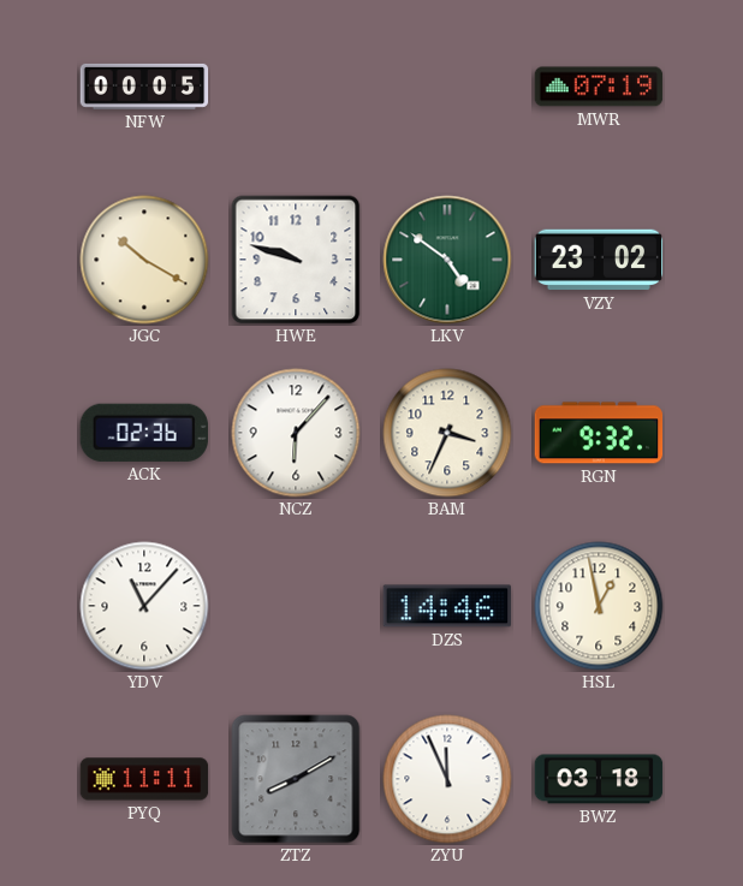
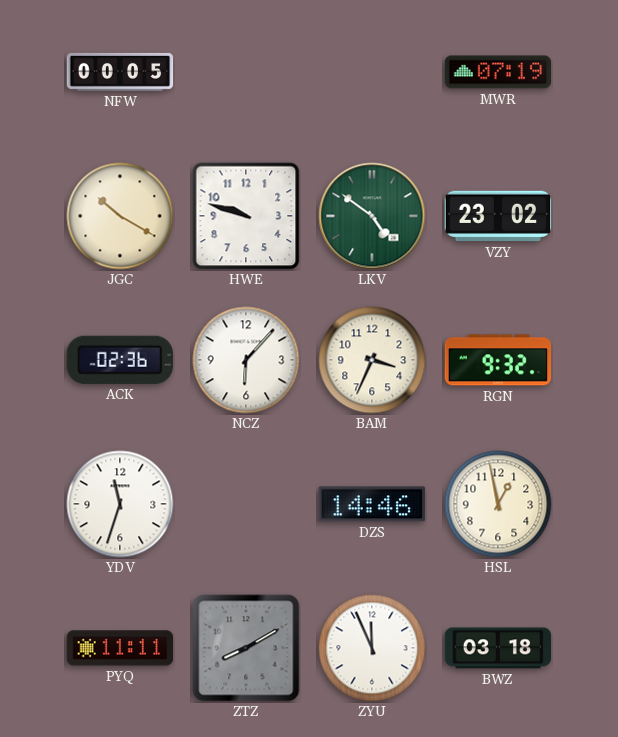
YDV: 11:07 -> 11:33
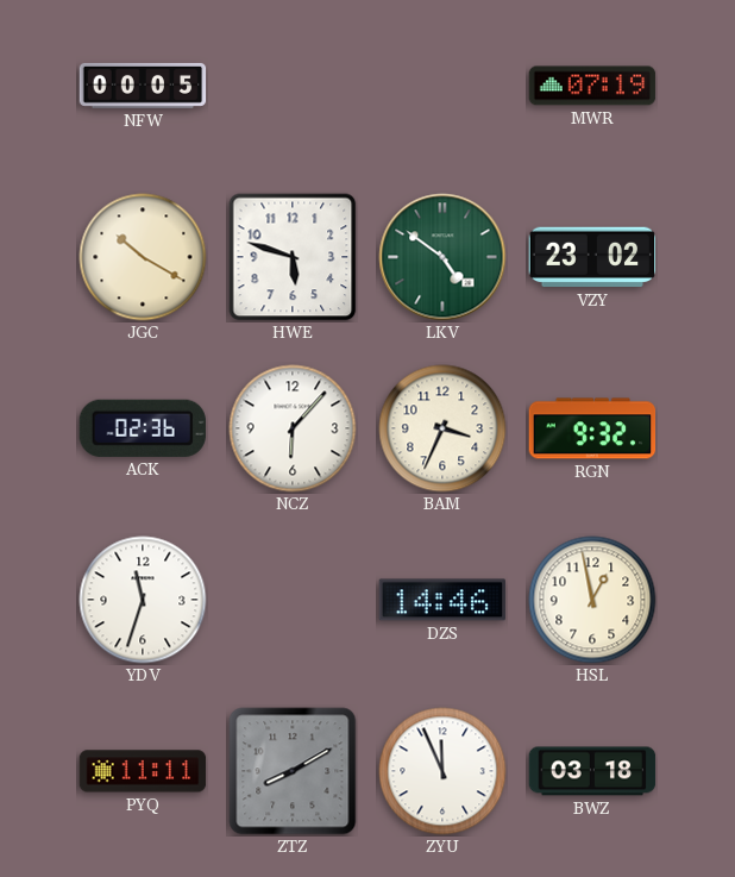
HWE: 9:48 -> 5:48
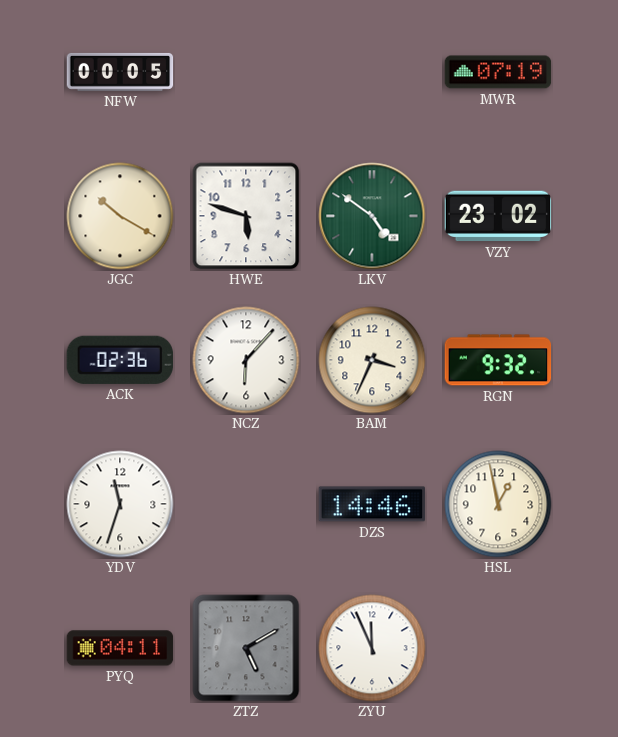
PYQ: 11:11 -> 04:11
ZTZ: 8:10 -> 5:10
BWZ: 03:18 -> none
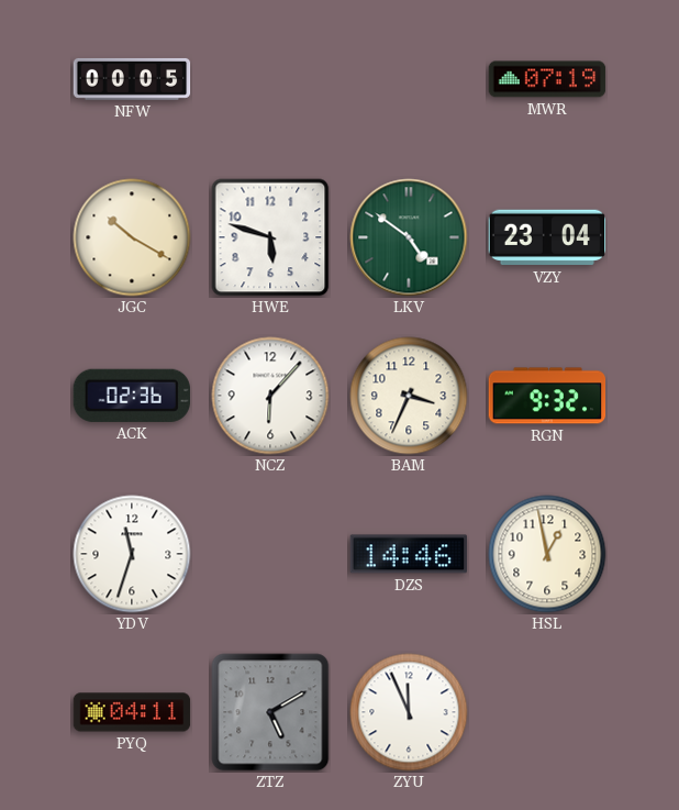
VZY: 23:02 -> 23:04
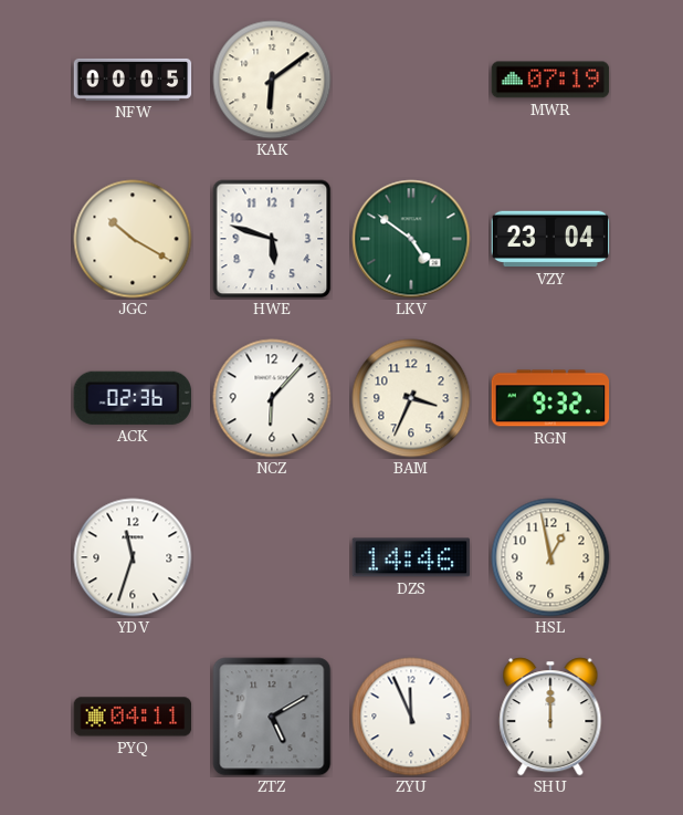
KAK: none -> 6:09
SHU: none -> 12:00
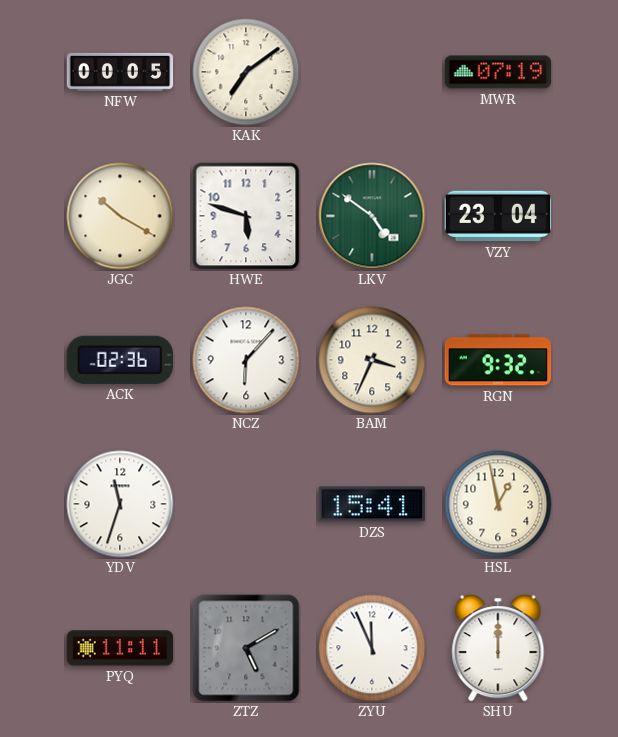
KAK: 6:09 -> 7:09
DZS: 14:46 -> 15:41
PYQ: 04:11 -> 11:11
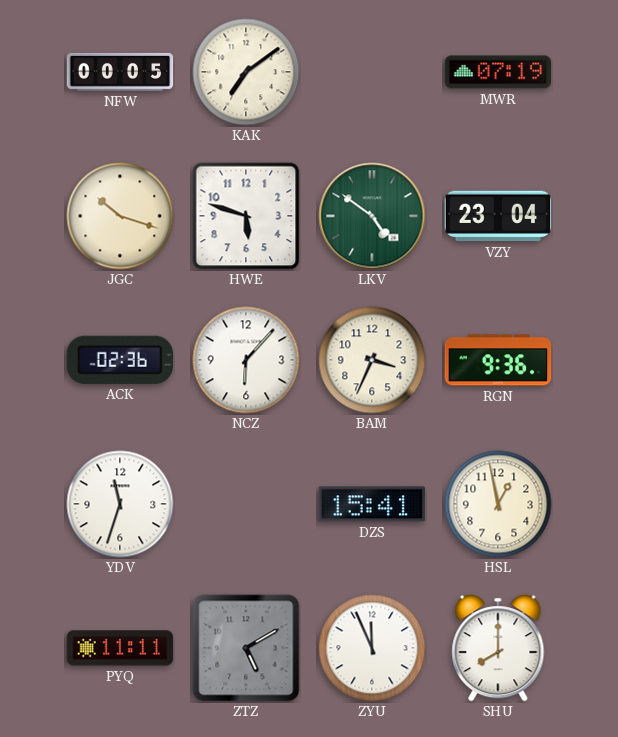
JGC: 10:20 -> 10:18
RGN: 9:32 -> 9:36
SHU: 12:00 -> 8:00
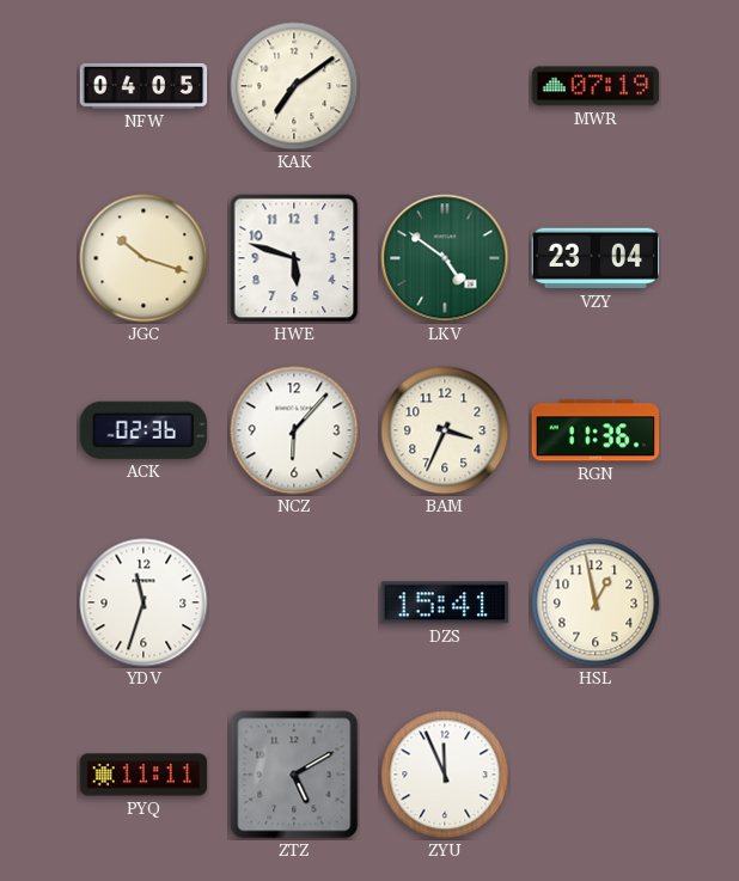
NFW: 00:05 -> 04:05
RGN: 9:36 -> 11:36
SHU: 8:00 -> none
